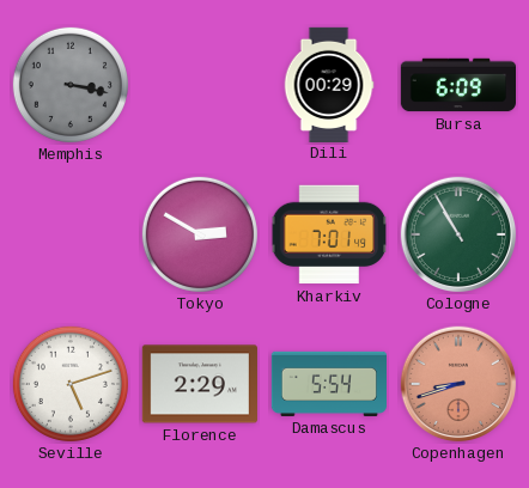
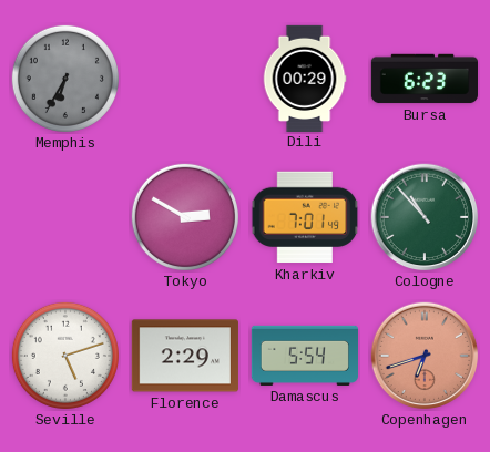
Memphis: 3:17 -> 6:35
Bursa: 6:09 -> 6:23
Cologne: 10:55 -> 10:53
Copenhagen: 8:42 -> 6:42
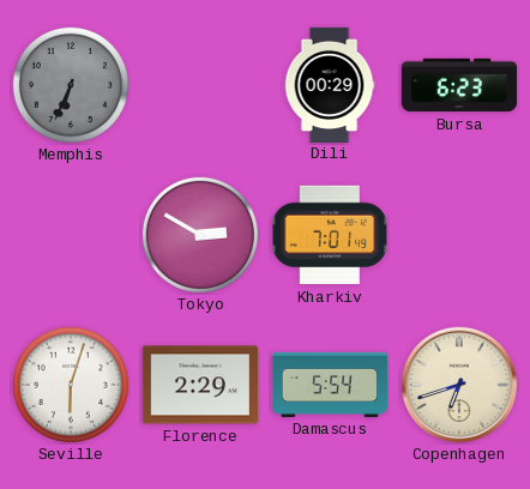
Memphis: 6:35 -> 6:34
Cologne: 10:53 -> none
Seville: 5:12 -> 6:03
Copenhagen dial: salmon -> cream
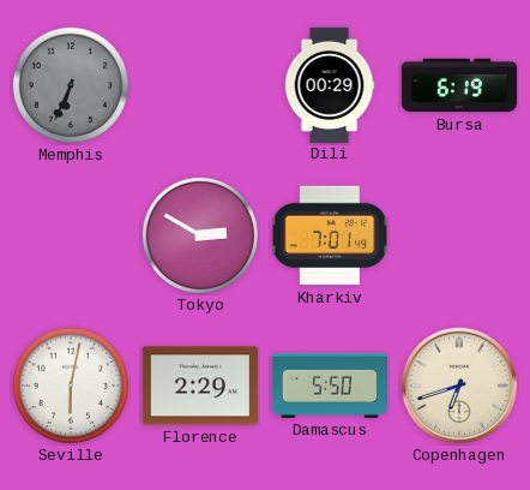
Bursa: 6:23 -> 6:19
Seville: 6:03 -> 6:02
Damascus: 5:54 -> 5:50
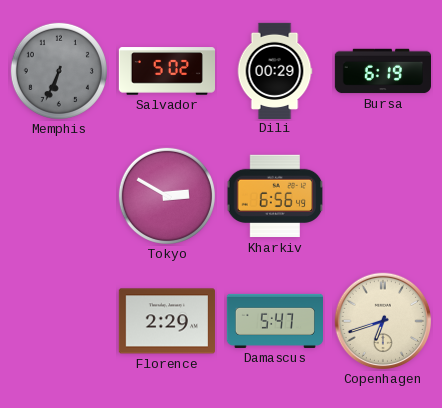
Salvador: none -> 5:02
Kharkiv: 7:01 -> 6:56
Seville: 6:02 -> none
Damascus: 5:50 -> 5:47
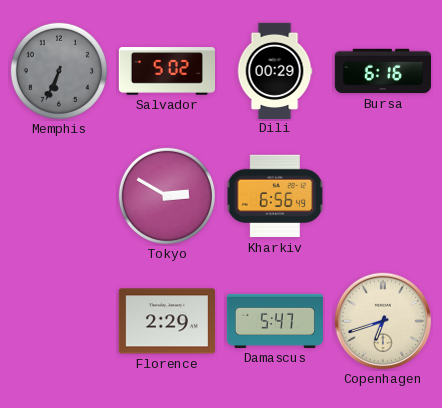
Bursa: 6:19 -> 6:16
